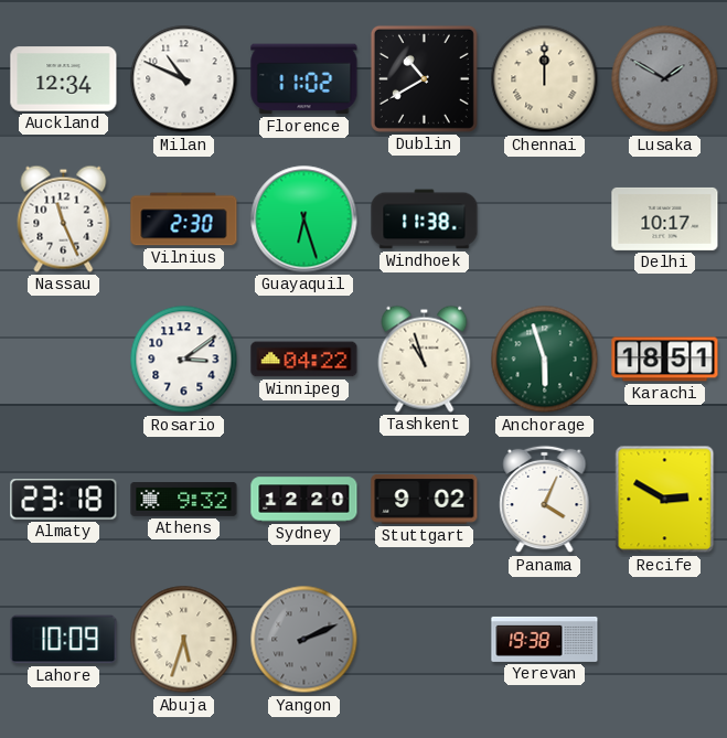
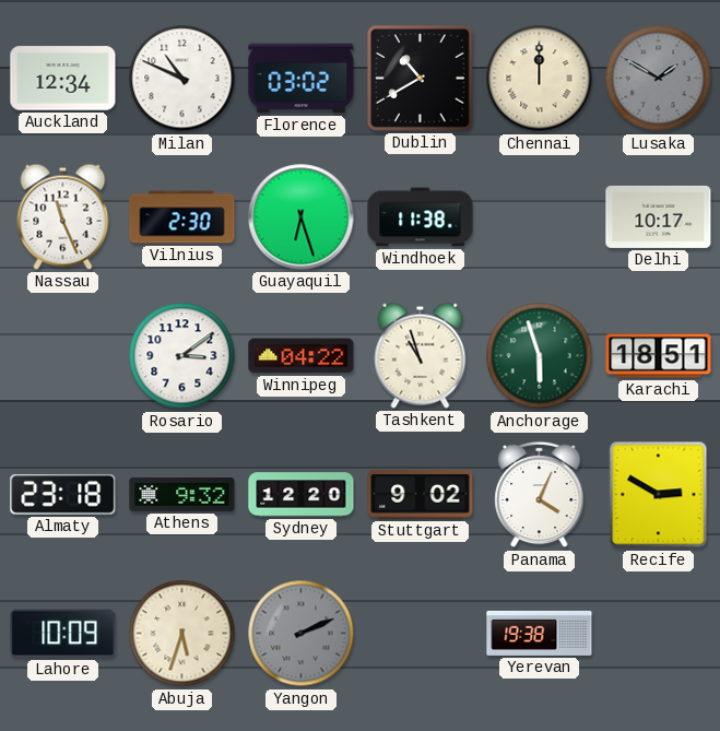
Florence: 11:02 -> 03:02
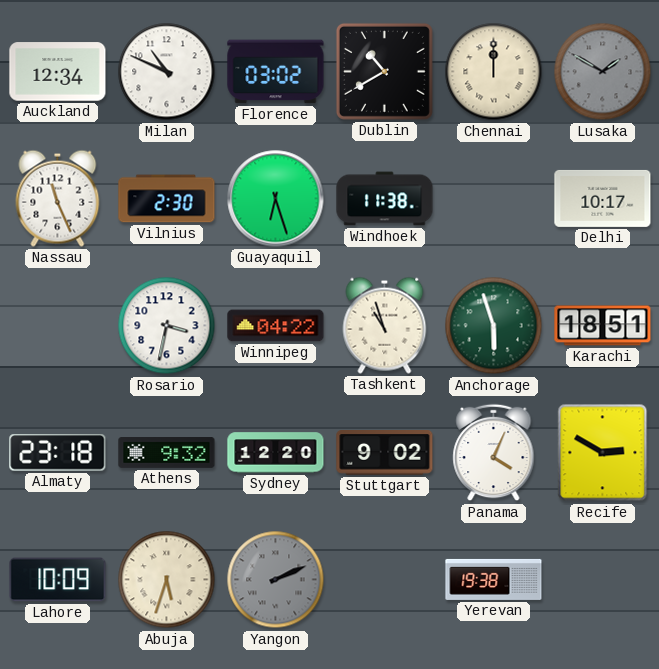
Rosario: 3:09 -> 3:32
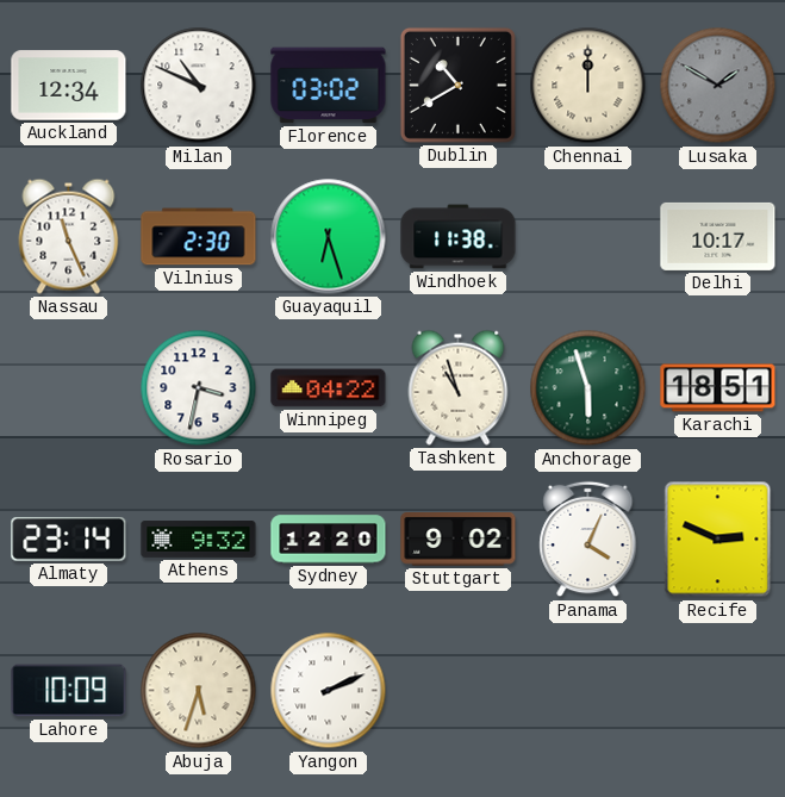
Almaty: 23:18 -> 23:14
Recife: 2:50 -> 2:49
Yangon dial: grey -> white
Yerevan: 19:38 -> none
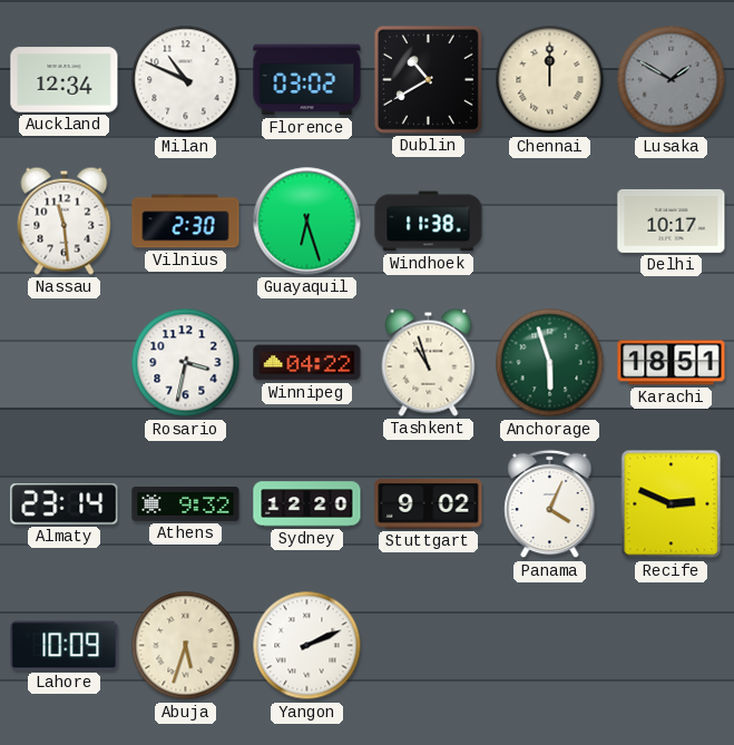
Nassau: 11:26 -> 11:29
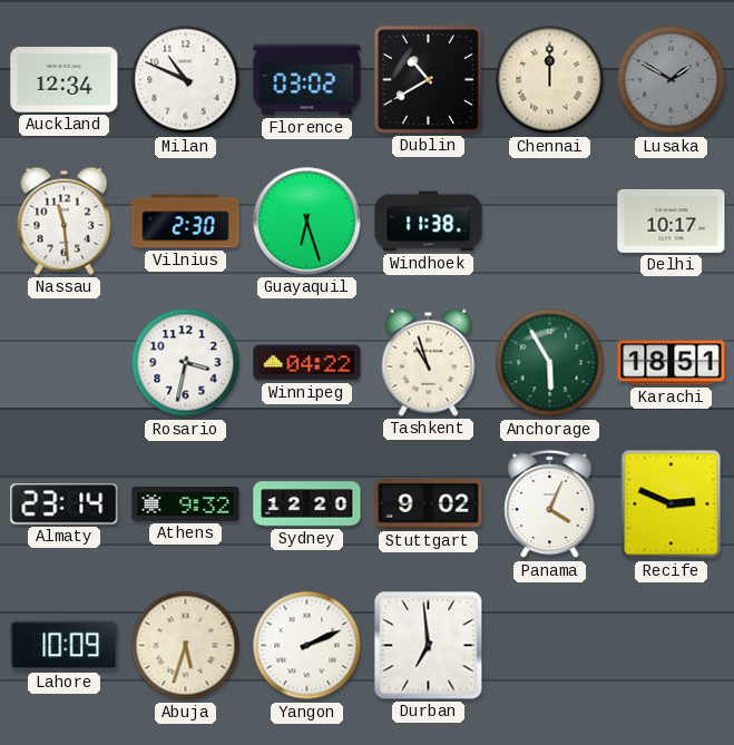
Anchorage: 5:57 -> 5:55
Durban: none -> 6:59
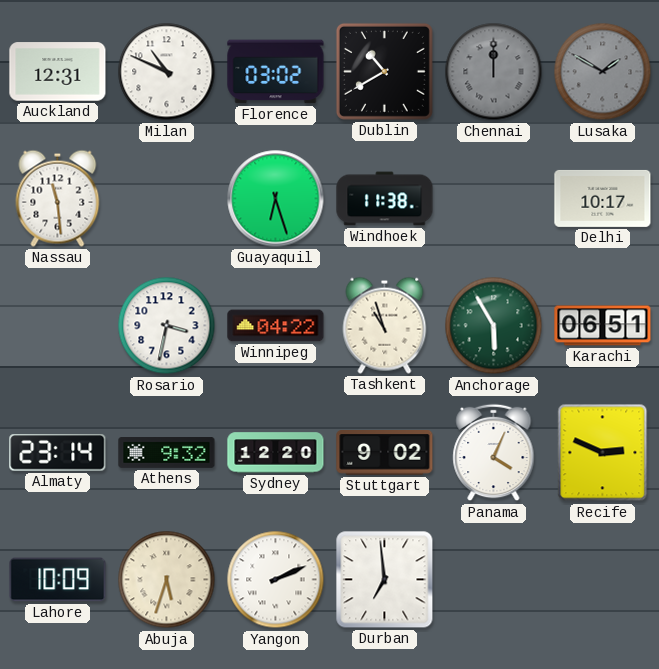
Auckland: 12:34 -> 12:31
Chennai dial: cream -> grey
Vilnius: 2:30 -> none
Karachi: 18:51 -> 06:51
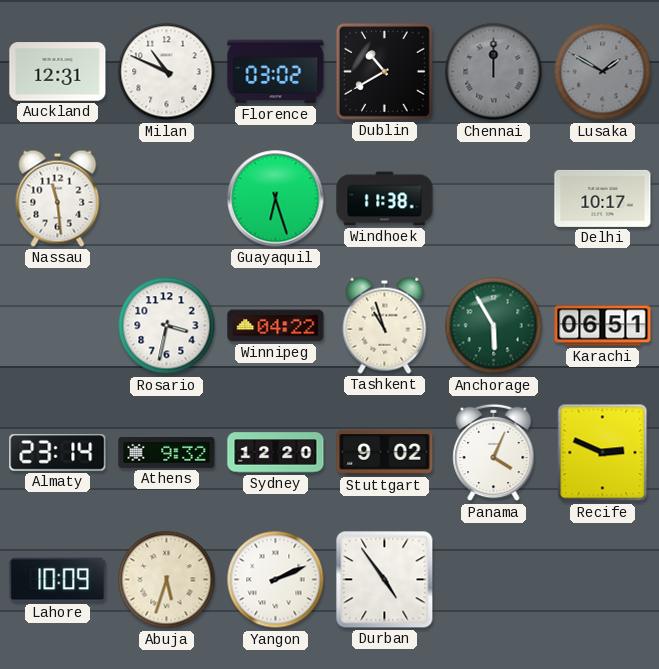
Durban: 6:59 -> 4:54
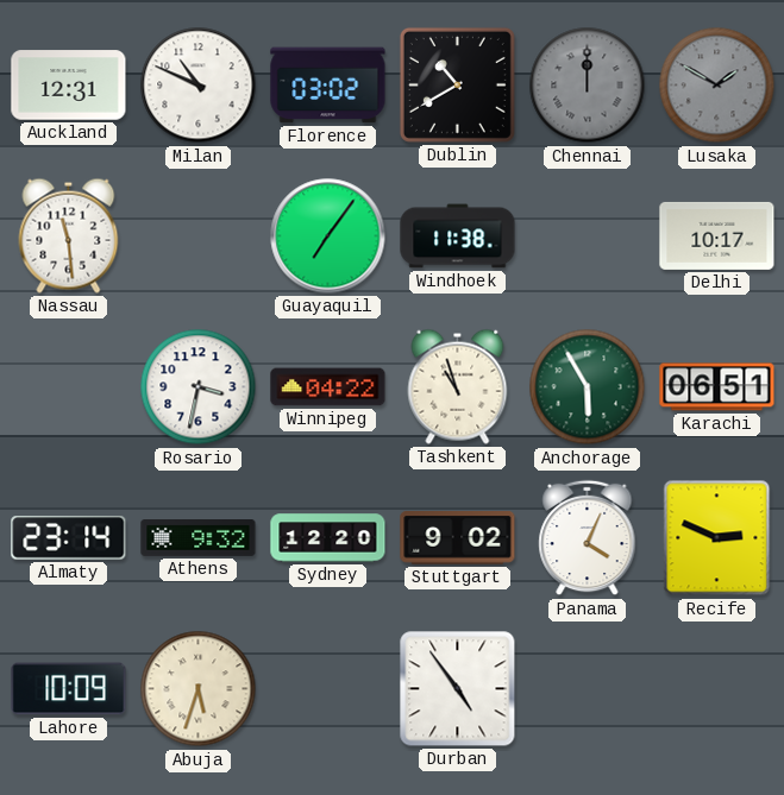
Guayaquil: 6:27 -> 7:06
Yangon: 2:11 -> none
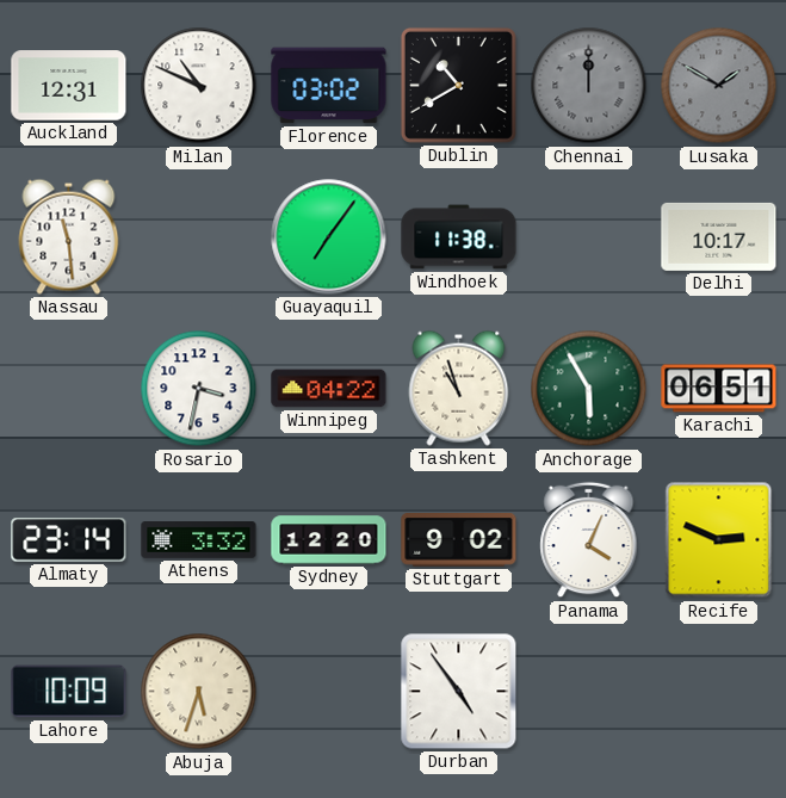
Athens: 9:32 -> 3:32
